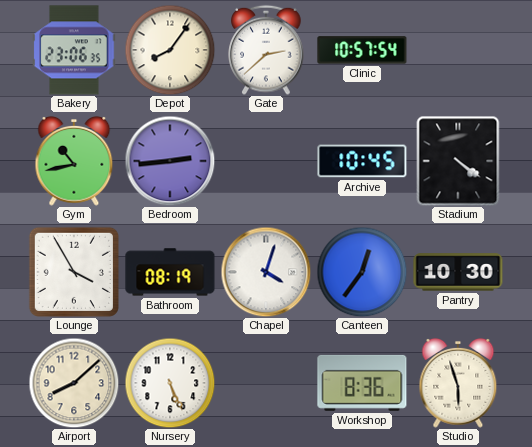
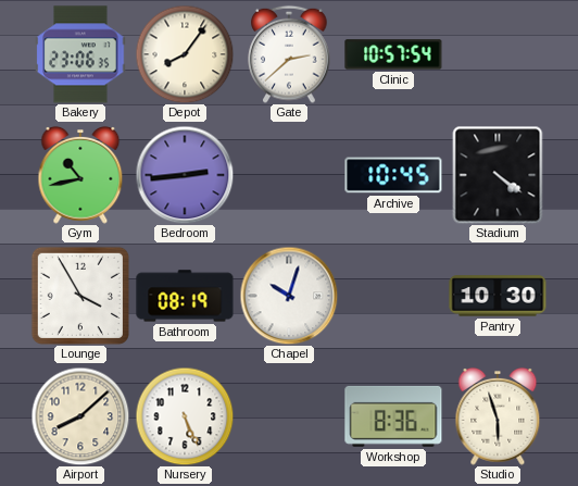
Chapel: 4:03 -> 10:03
Canteen: 12:36 -> none
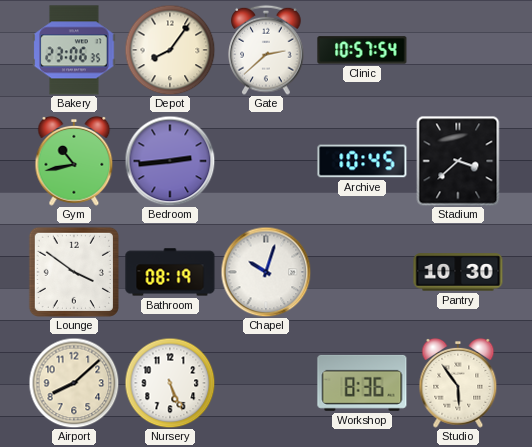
Stadium: 4:21 -> 3:38
Lounge: 3:55 -> 3:51
Studio: 5:57 -> 5:54
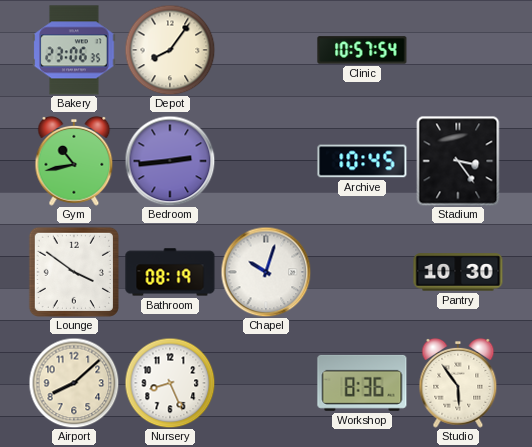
Gate: 2:38 -> none
Stadium: 3:38 -> 3:24
Nursery: 5:26 -> 8:26
